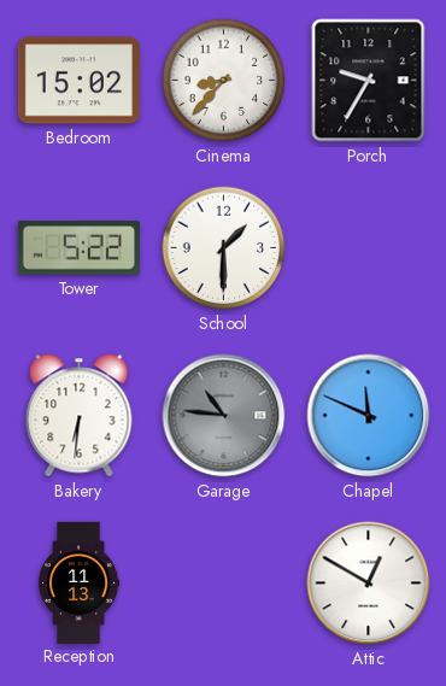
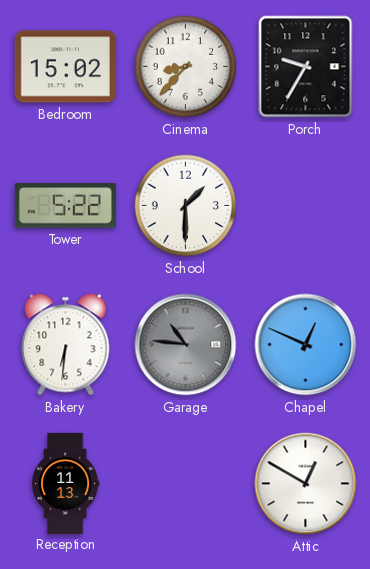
Chapel: 11:49 -> 12:49
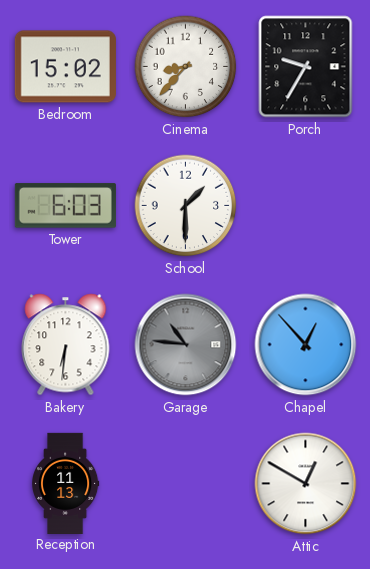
Tower: 5:22 -> 6:03
Chapel: 12:49 -> 12:53
